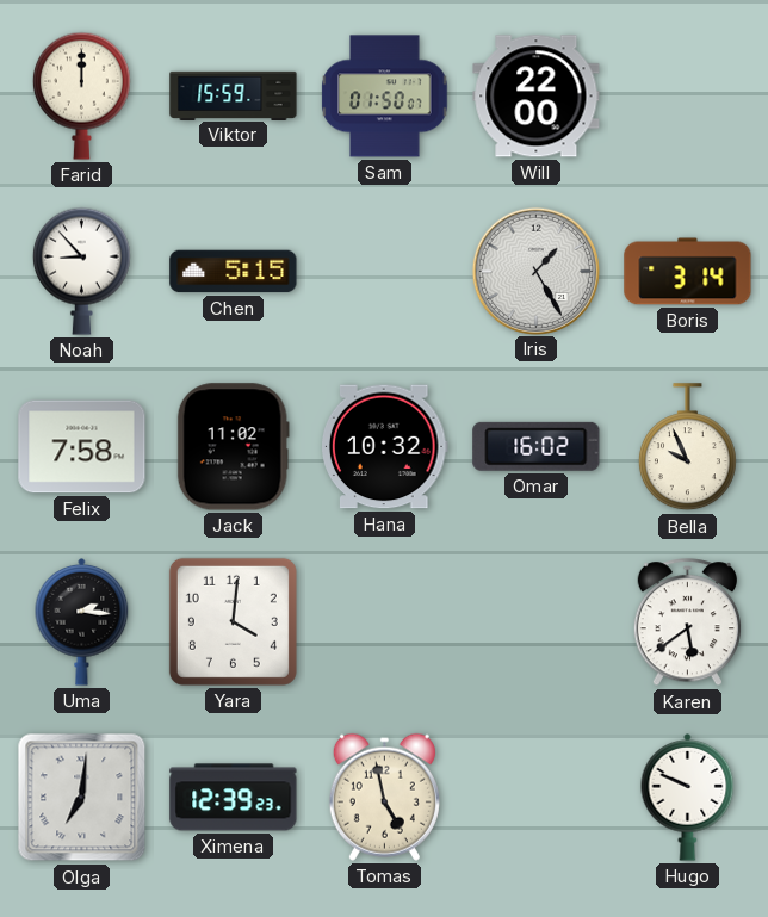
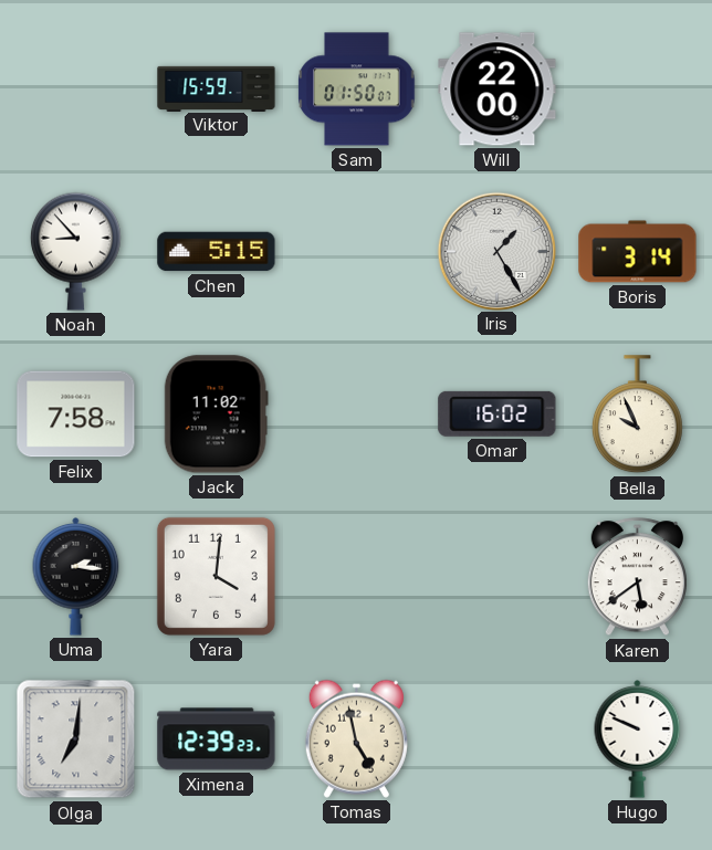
Farid: 12:00 -> none
Hana: 10:32 -> none
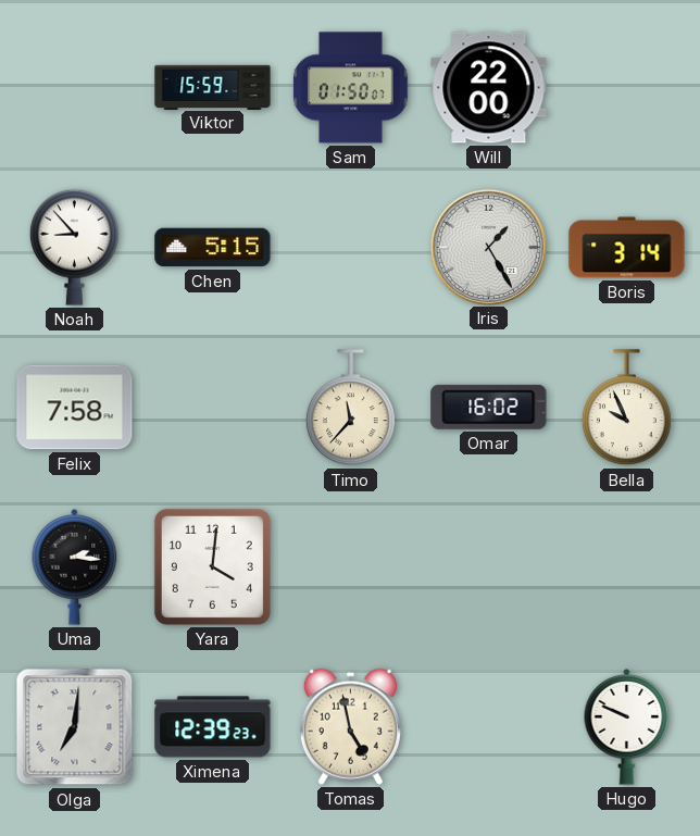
Jack: 11:02 -> none
Timo: none -> 11:37
Karen: 5:39 -> none
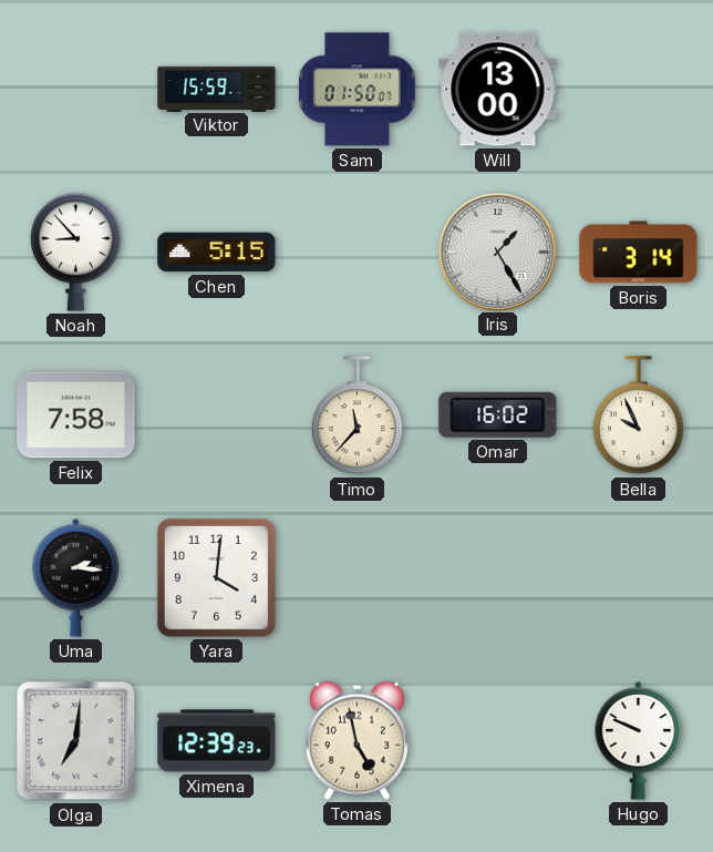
Will: 22:00 -> 13:00
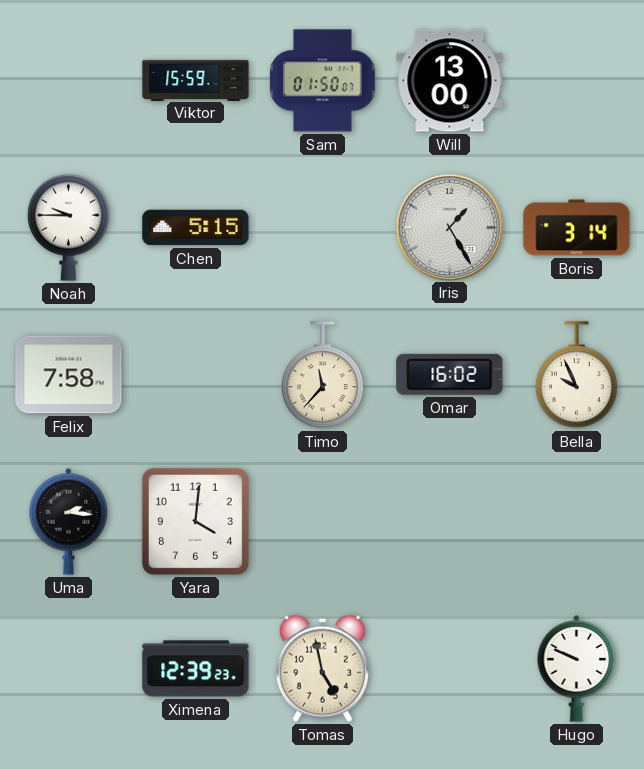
Noah: 8:53 -> 9:45
Olga: 7:01 -> none
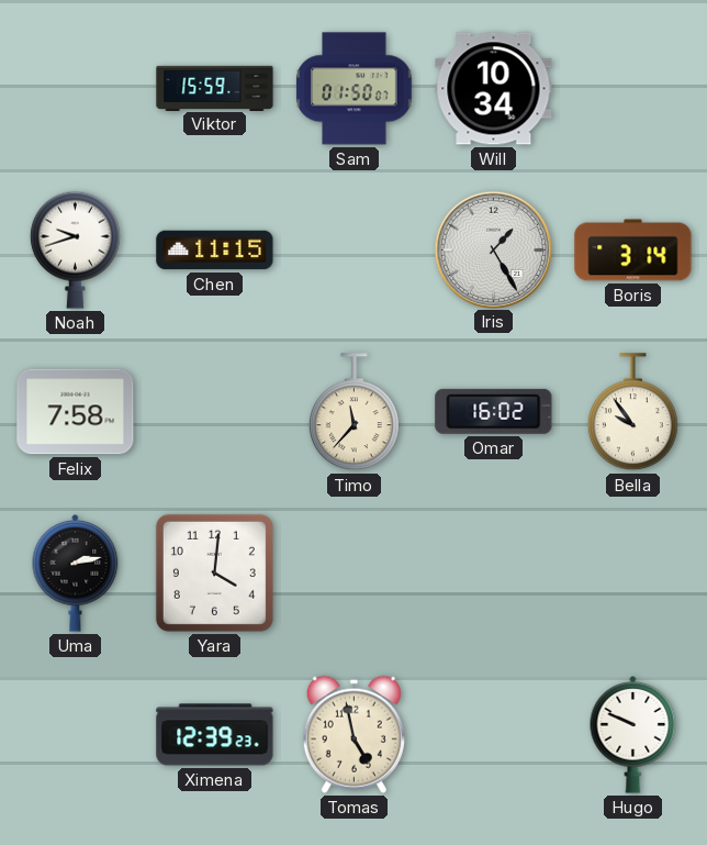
Will: 13:00 -> 10:34
Noah: 9:45 -> 9:42
Chen: 5:15 -> 11:15
Bella: 9:56 -> 9:54
Uma: 2:16 -> 2:13
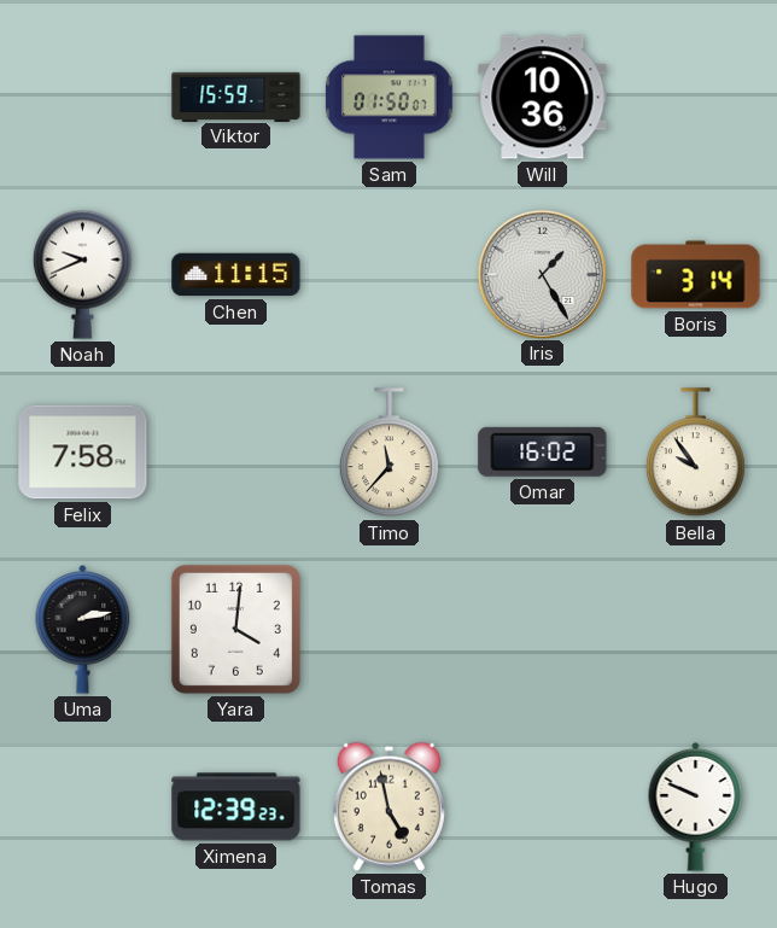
Will: 10:34 -> 10:36
Noah: 9:42 -> 9:41
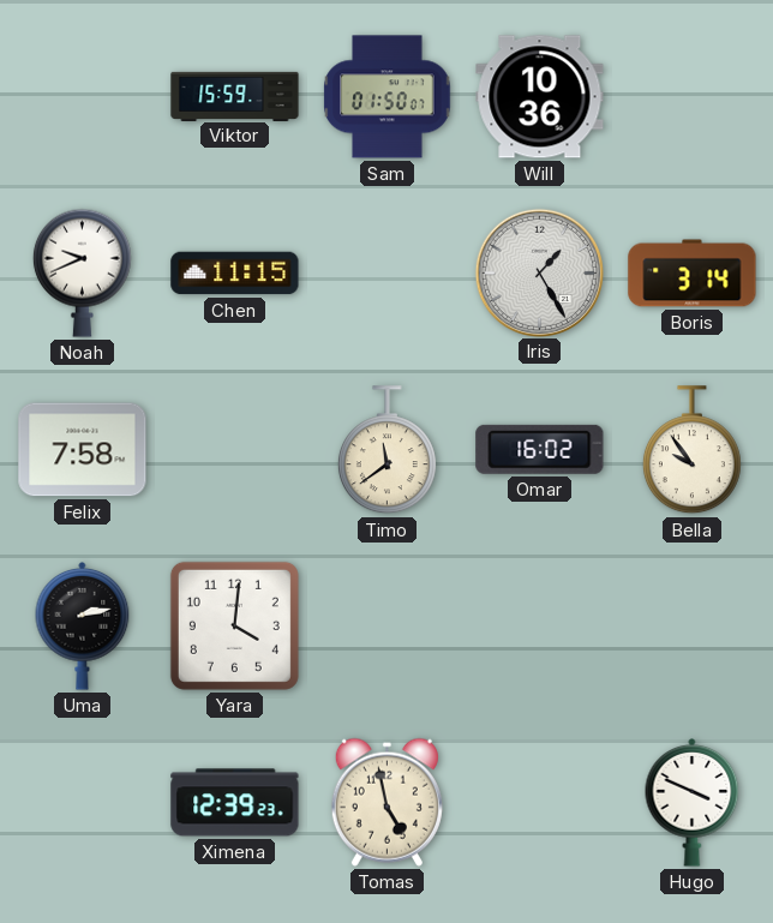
Timo: 11:37 -> 11:39
Hugo: 9:49 -> 3:49
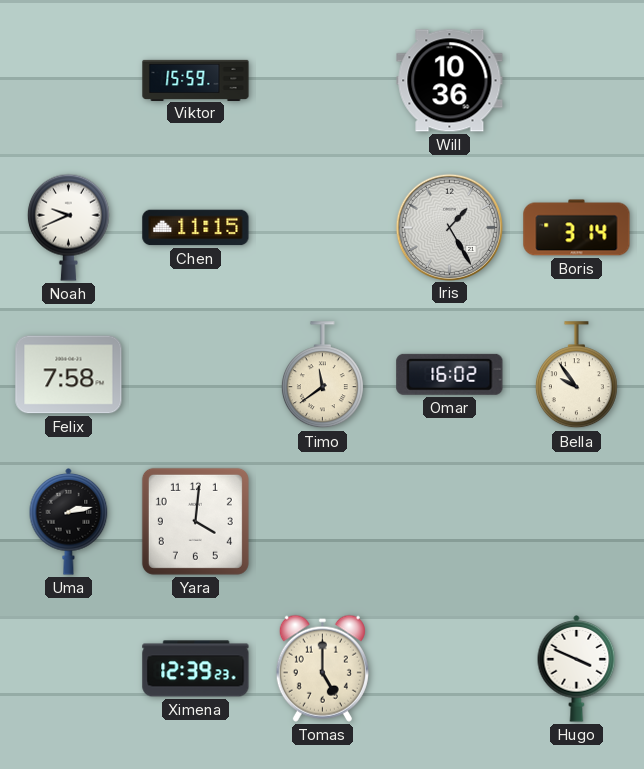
Sam: 01:50 -> none
Tomas: 4:58 -> 5:00
